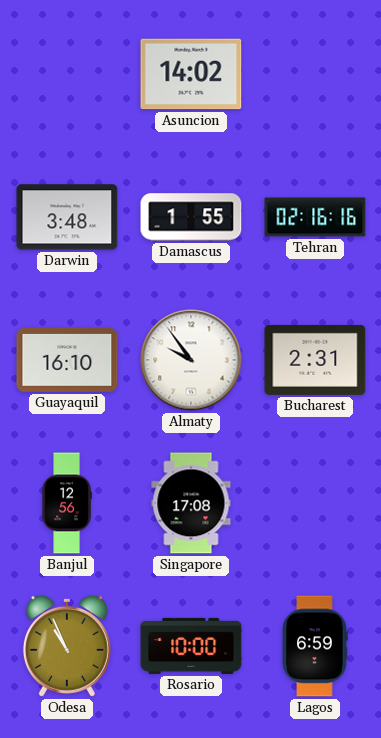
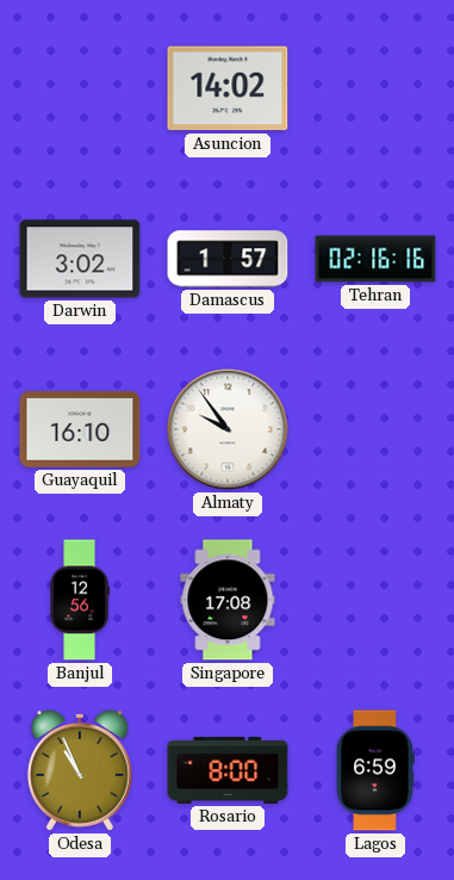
Darwin: 3:48 -> 3:02
Damascus: 1:55 -> 1:57
Bucharest: 2:31 -> none
Rosario: 10:00 -> 8:00
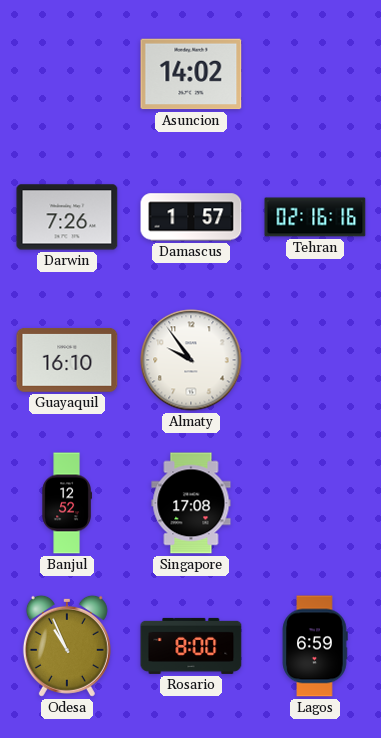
Darwin: 3:02 -> 7:26
Banjul: 12:56 -> 12:52
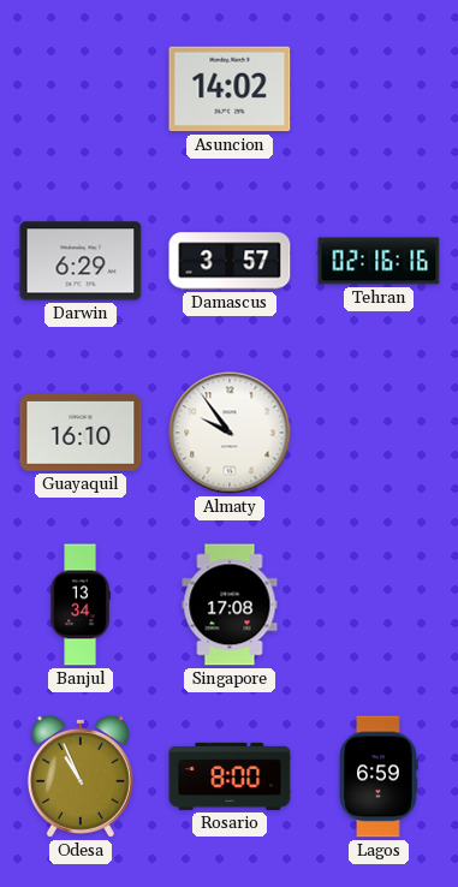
Darwin: 7:26 -> 6:29
Damascus: 1:57 -> 3:57
Banjul: 12:52 -> 13:34
